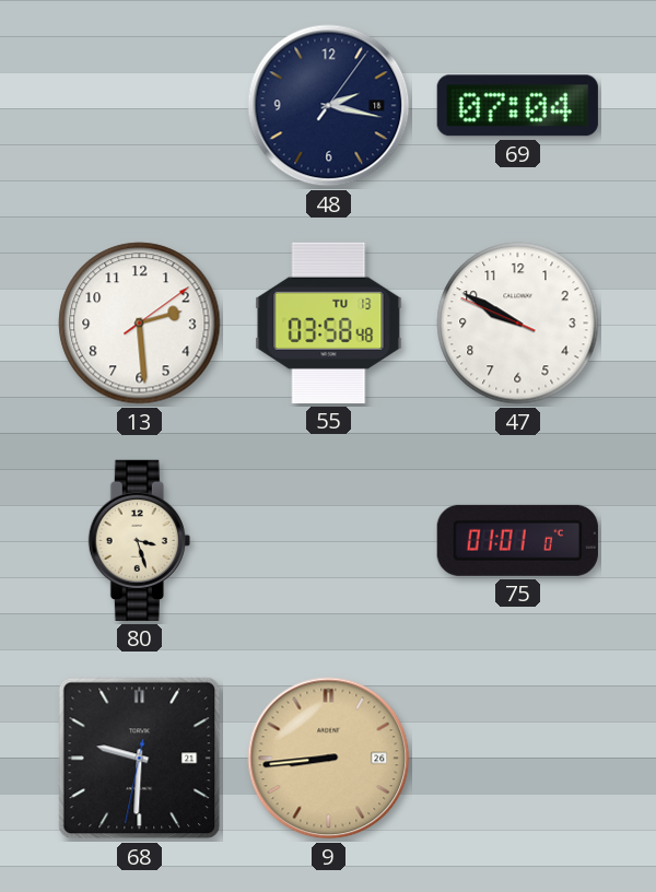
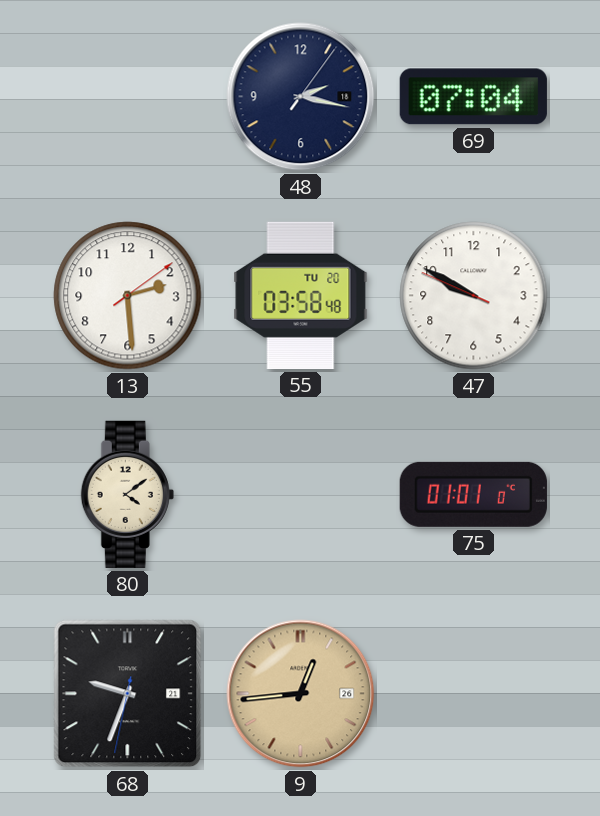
55 date: TU 13 -> TU 20
80: 3:27 -> 4:09
68: 9:30 -> 9:33
9: 8:44 -> 12:44
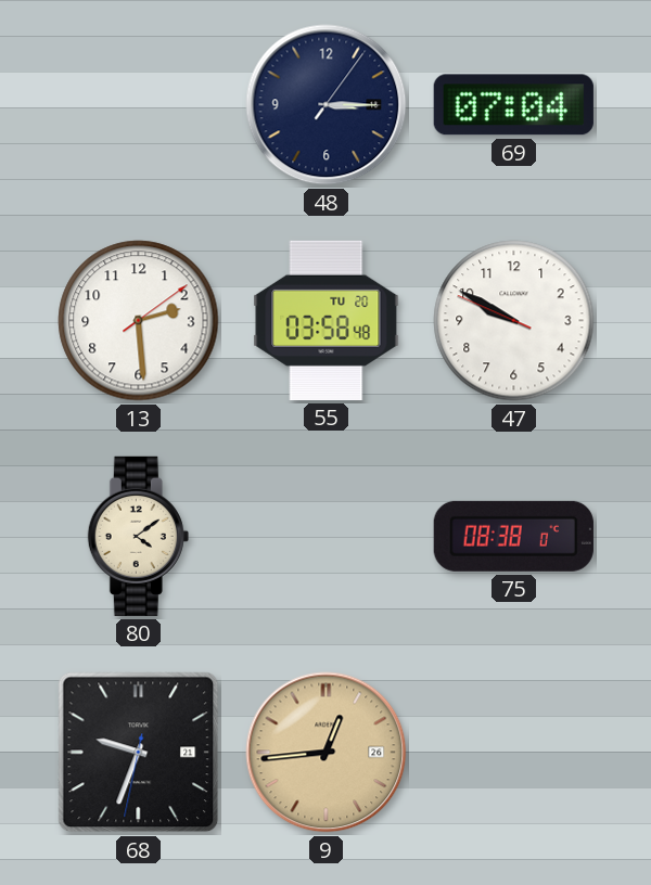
48: 2:17 -> 3:15
75: 01:01 -> 08:38
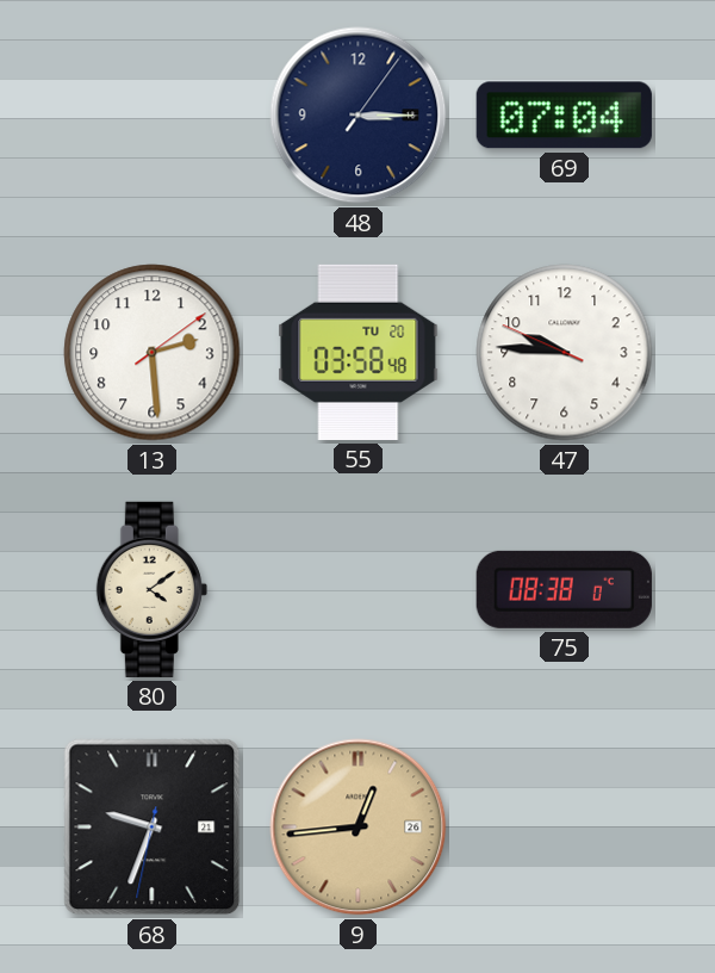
47: 9:49 -> 9:45
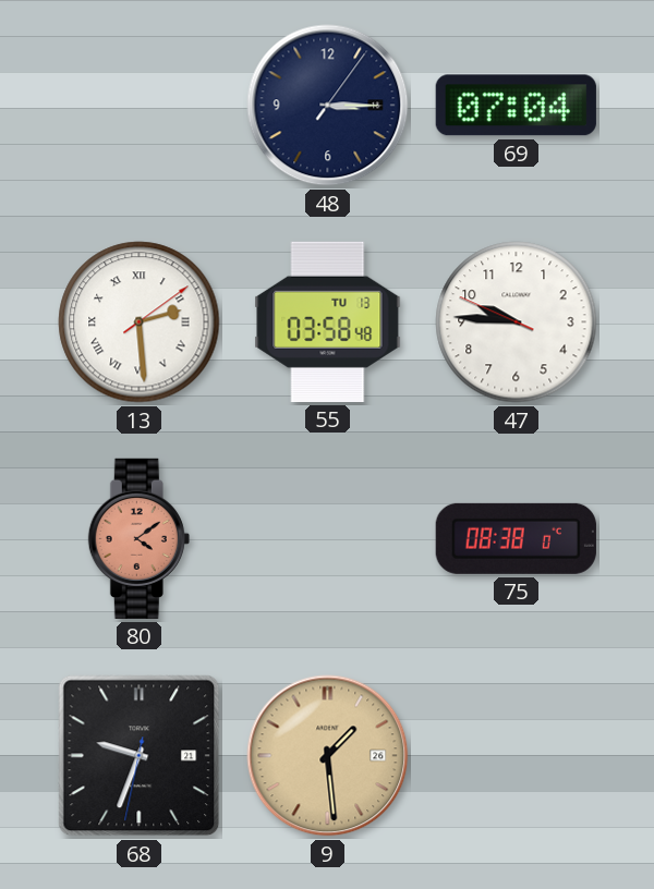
13 numerals: Arabic -> Roman
55 date: TU 20 -> TU 13
80 dial: cream -> salmon
9: 12:44 -> 1:29
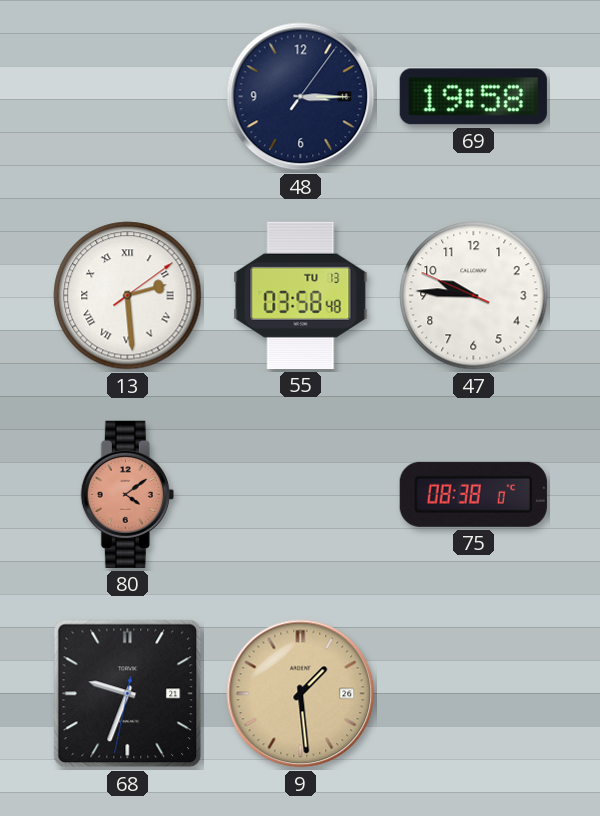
69: 07:04 -> 19:58
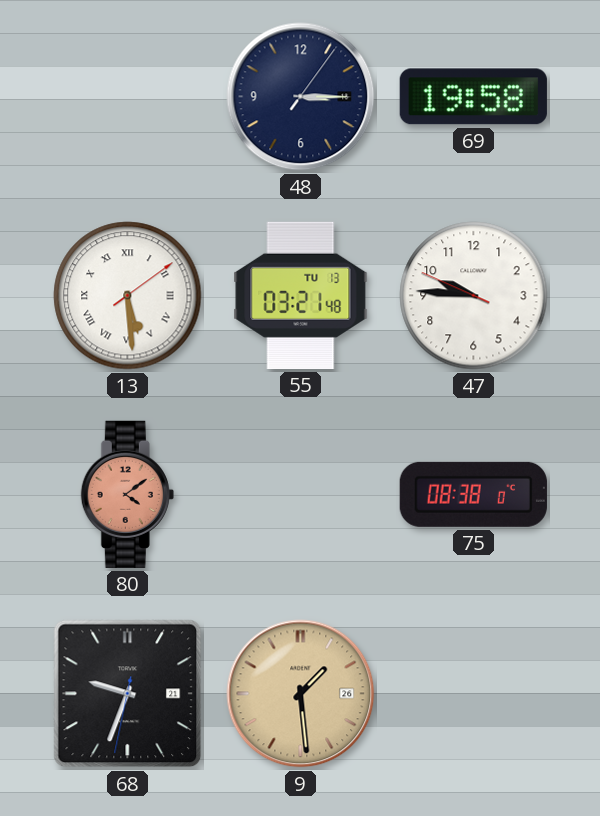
13: 2:29 -> 5:29
55: 03:58 -> 03:21
